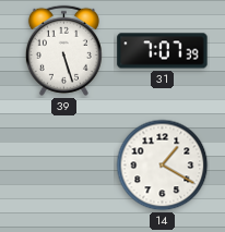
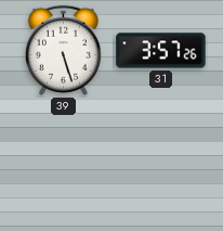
31: 7:07 -> 3:57
14: 1:20 -> none
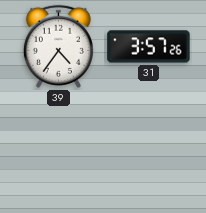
39: 5:27 -> 4:36
